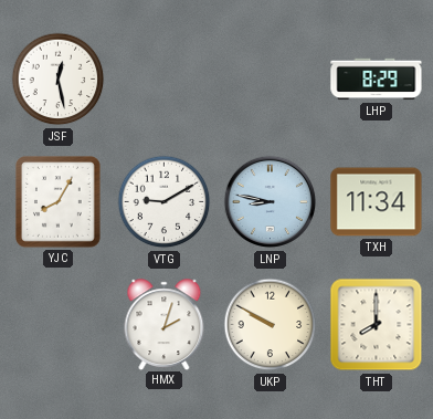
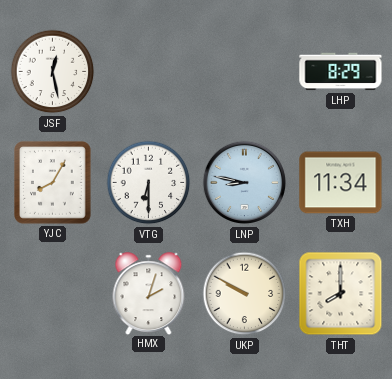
VTG: 9:10 -> 6:30
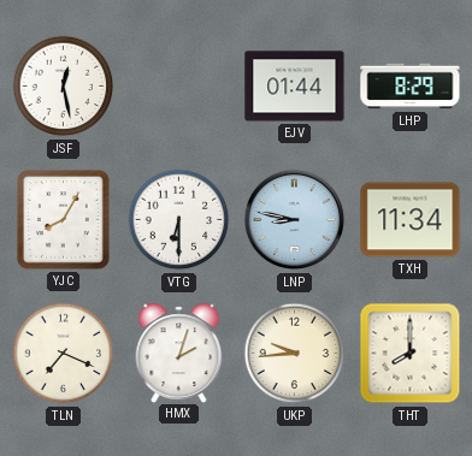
EJV: none -> 01:44
TLN: none -> 7:19
UKP: 9:50 -> 9:44
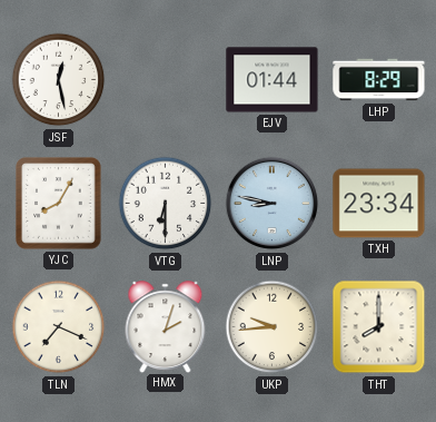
TXH: 11:34 -> 23:34
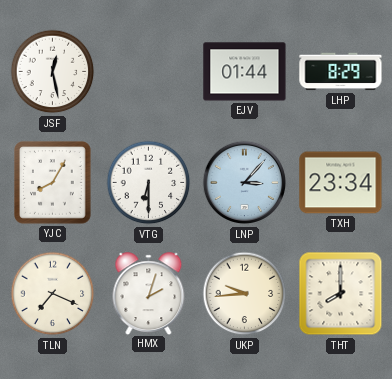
LNP: 8:47 -> 3:07
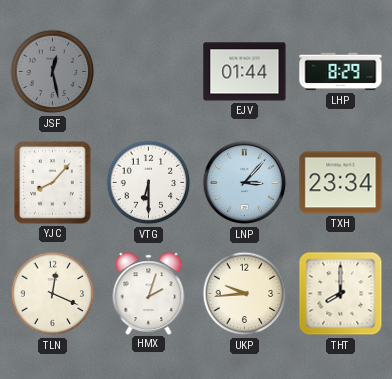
JSF dial: white -> grey
YJC: 8:05 -> 8:07
TLN: 7:19 -> 12:19
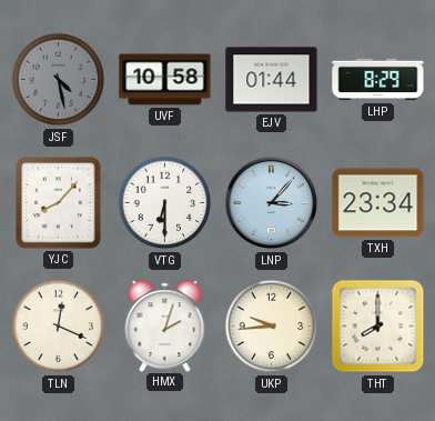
JSF: 12:28 -> 4:28
UVF: none -> 10:58
